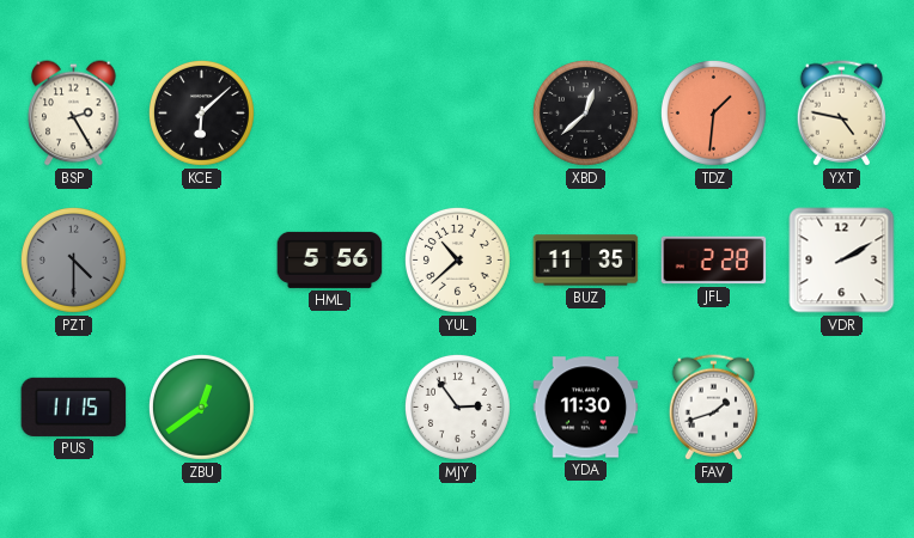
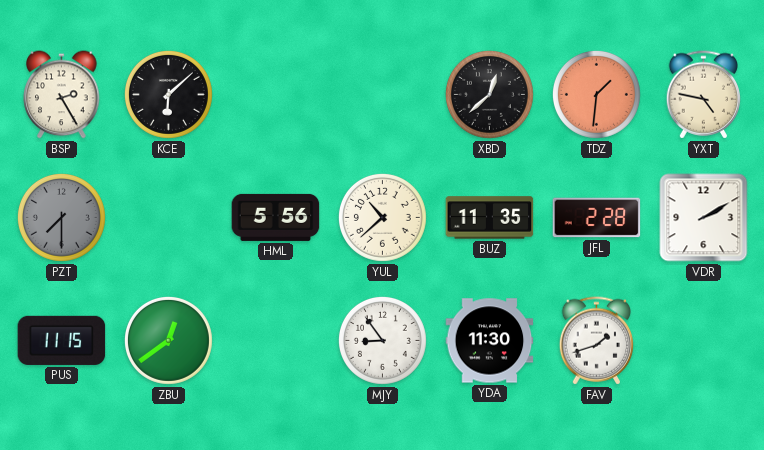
PZT: 4:30 -> 7:30
MJY: 2:54 -> 8:54
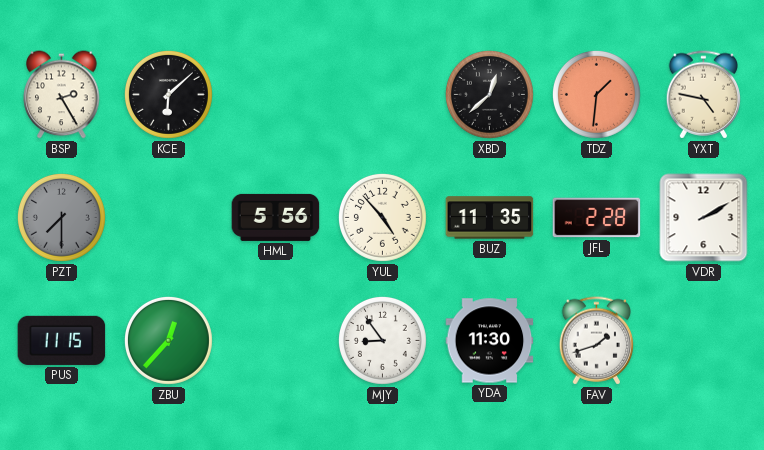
YUL: 10:38 -> 4:53
ZBU: 12:39 -> 12:37
